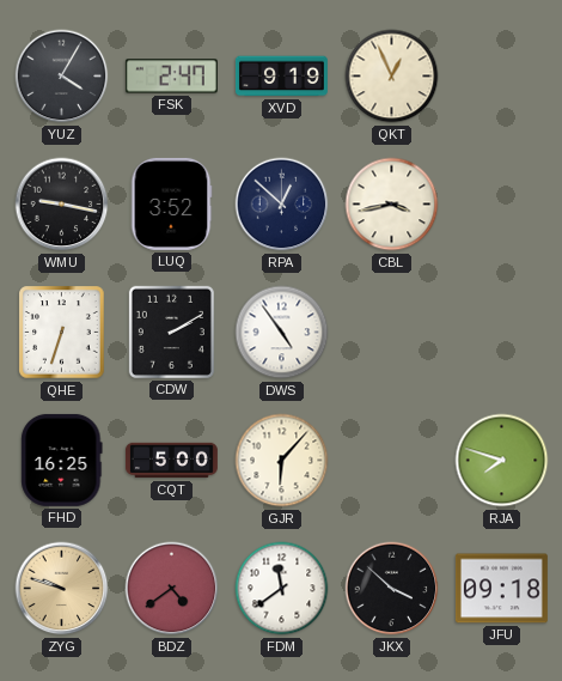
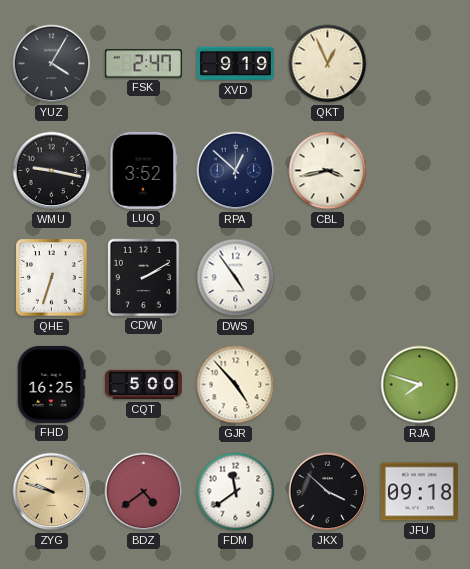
GJR: 6:07 -> 4:53
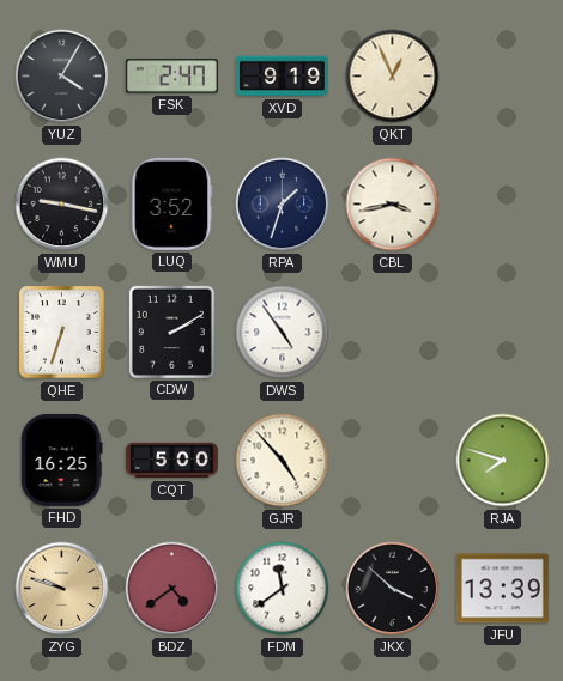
RPA: 12:52 -> 1:33
JFU: 09:18 -> 13:39
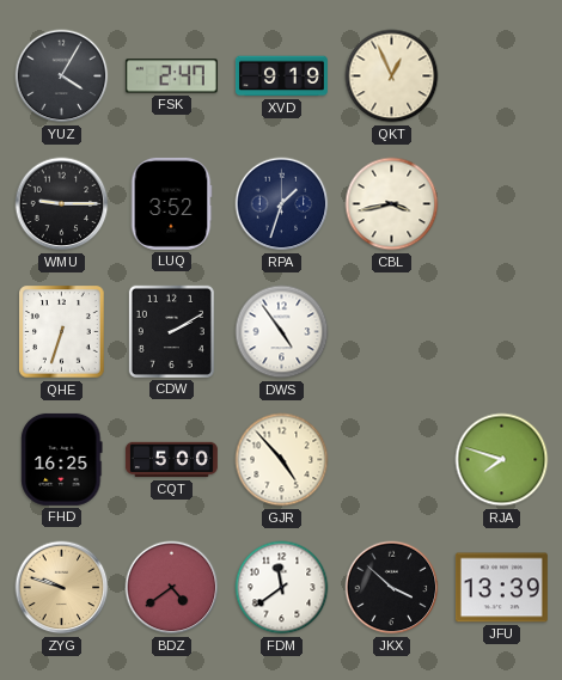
WMU: 9:17 -> 9:15
